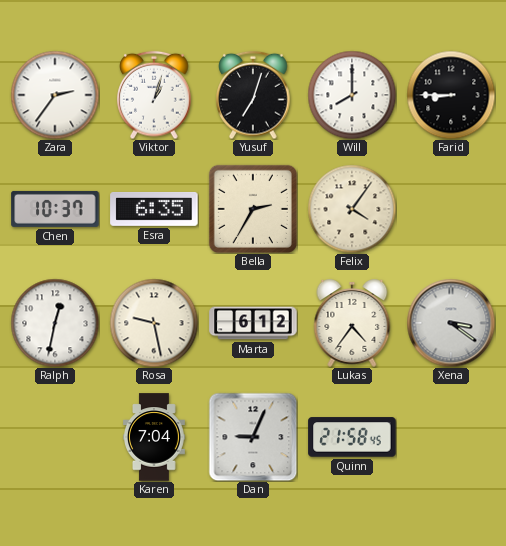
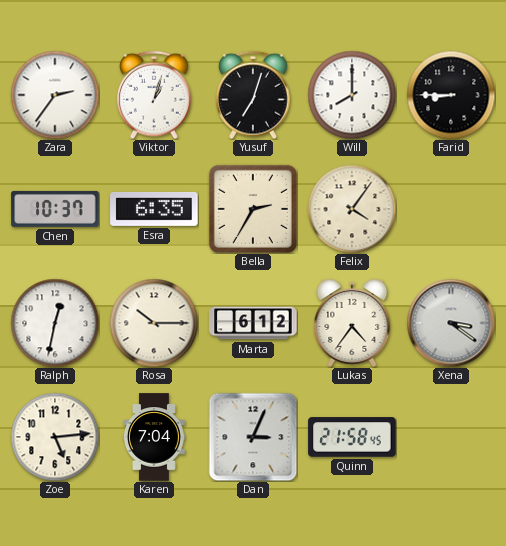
Rosa: 9:28 -> 10:15
Zoe: none -> 5:14
Dan: 9:04 -> 3:04
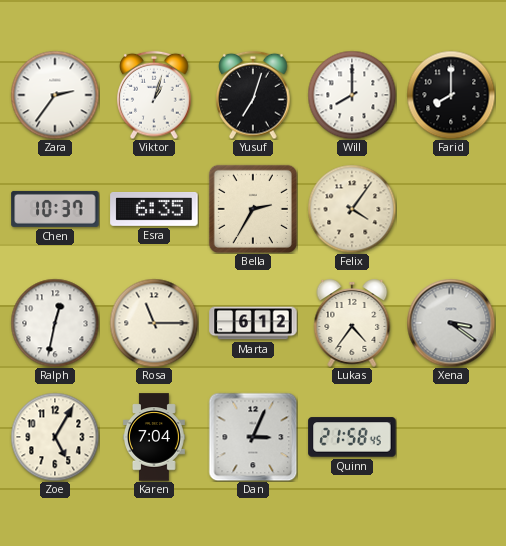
Farid: 8:45 -> 8:00
Rosa: 10:15 -> 11:15
Zoe: 5:14 -> 5:05
